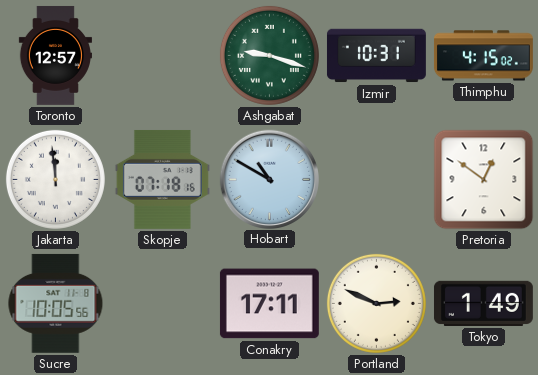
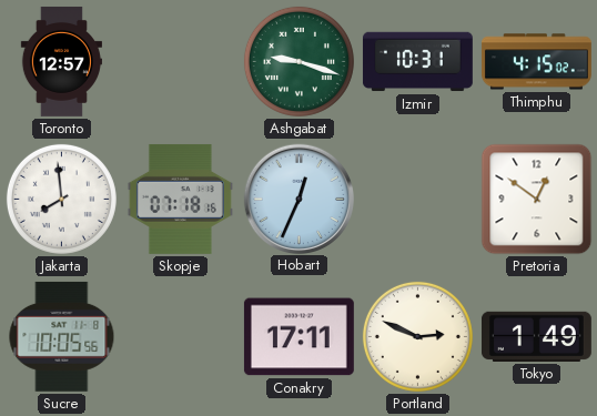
Jakarta: 11:59 -> 7:59
Hobart: 10:50 -> 12:34
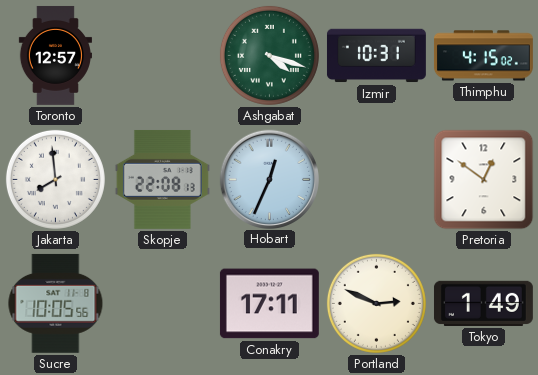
Ashgabat: 9:18 -> 4:18
Skopje: 07:18 -> 22:08
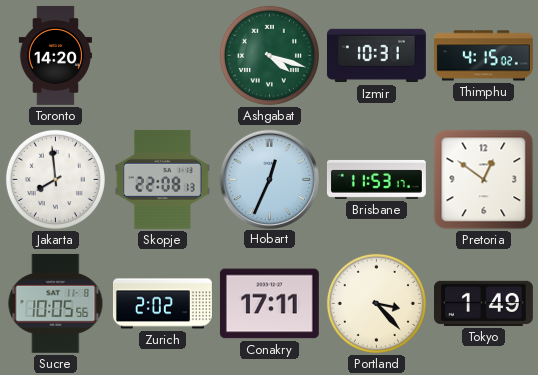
Toronto: 12:57 -> 14:20
Brisbane: none -> 11:53
Zurich: none -> 2:02
Portland: 2:49 -> 3:23
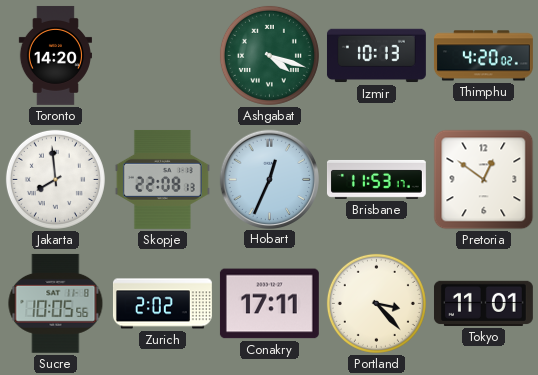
Izmir: 10:31 -> 10:13
Thimphu: 4:15 -> 4:20
Tokyo: 1:49 -> 11:01
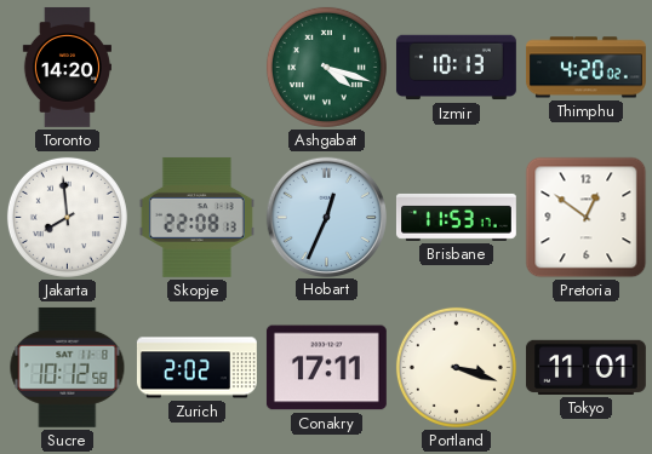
Sucre: 10:05 -> 10:12
Portland: 3:23 -> 3:18
